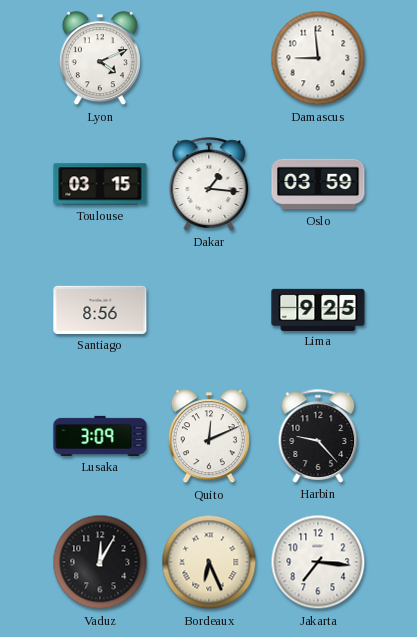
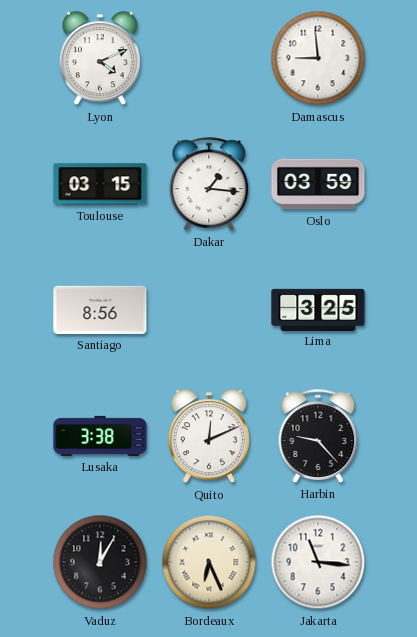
Lima: 9:25 -> 3:25
Lusaka: 3:09 -> 3:38
Jakarta: 7:16 -> 11:16
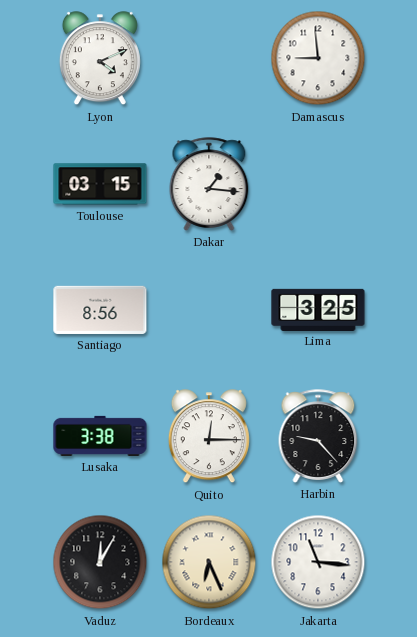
Oslo: 03:59 -> none
Quito: 12:11 -> 12:15
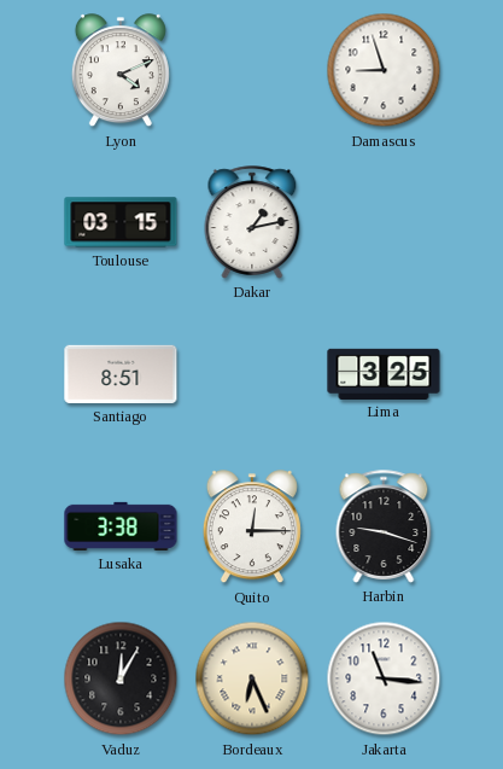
Damascus: 8:59 -> 8:57
Dakar: 1:16 -> 1:13
Santiago: 8:56 -> 8:51
Harbin: 9:23 -> 9:18
